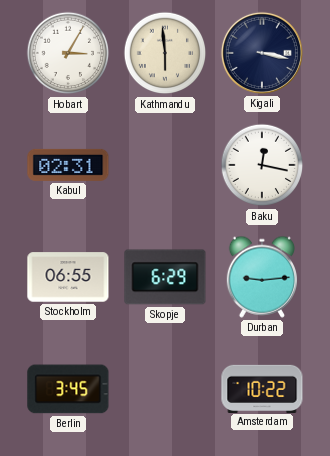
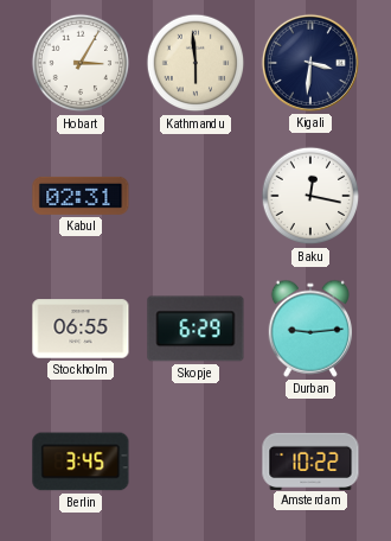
Kigali: 3:17 -> 3:31
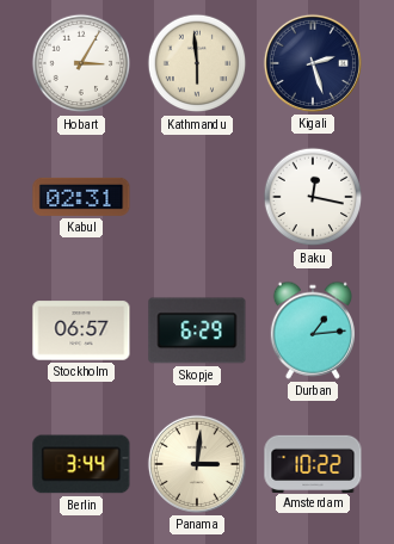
Kigali: 3:31 -> 2:27
Stockholm: 06:55 -> 06:57
Durban: 9:14 -> 1:14
Berlin: 3:45 -> 3:44
Panama: none -> 3:01
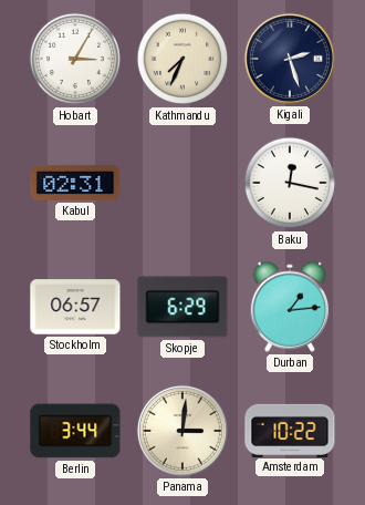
Kathmandu: 5:59 -> 7:34
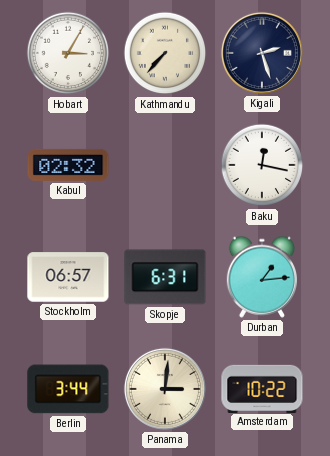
Kathmandu: 7:34 -> 7:37
Kabul: 02:31 -> 02:32
Skopje: 6:29 -> 6:31
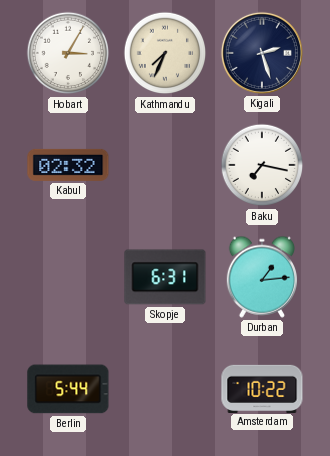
Kathmandu: 7:37 -> 7:34
Baku: 12:17 -> 7:17
Stockholm: 06:57 -> none
Berlin: 3:44 -> 5:44
Panama: 3:01 -> none
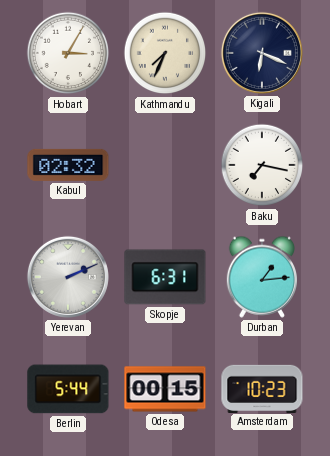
Kigali: 2:27 -> 6:19
Yerevan: none -> 2:11
Odesa: none -> 00:15
Amsterdam: 10:22 -> 10:23
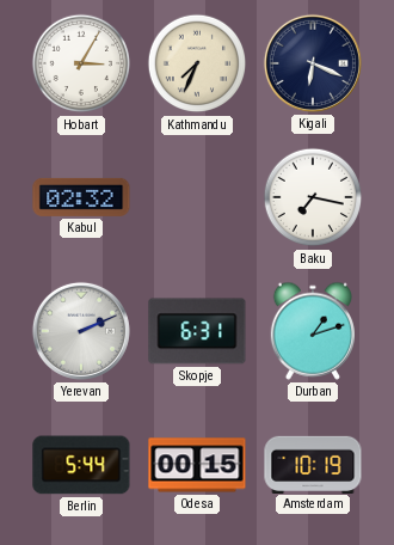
Durban: 1:14 -> 1:12
Amsterdam: 10:23 -> 10:19
